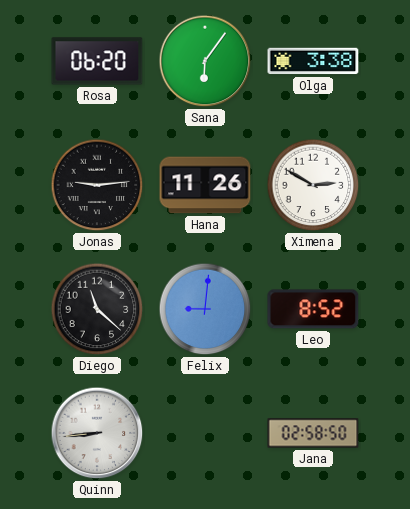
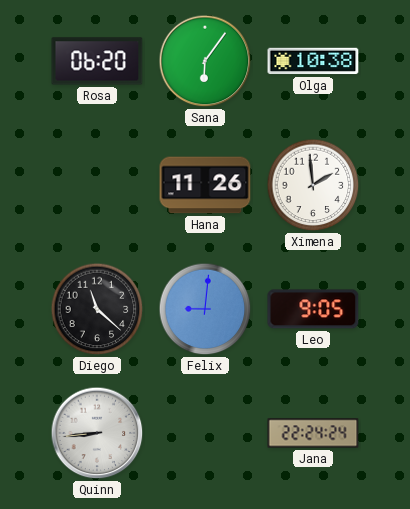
Olga: 3:38 -> 10:38
Jonas: 9:14 -> none
Ximena: 2:50 -> 1:59
Leo: 8:52 -> 9:05
Jana: 02:58 -> 22:24
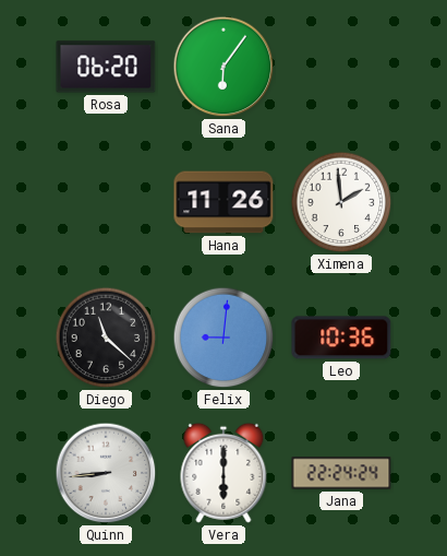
Olga: 10:38 -> none
Leo: 9:05 -> 10:36
Vera: none -> 6:00
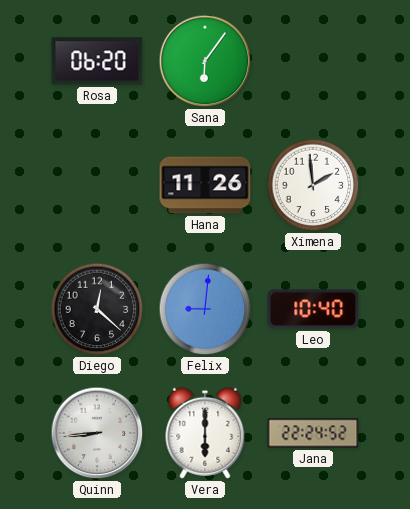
Diego: 11:22 -> 12:22
Leo: 10:36 -> 10:40
Jana: 22:24:24 -> 22:24:52
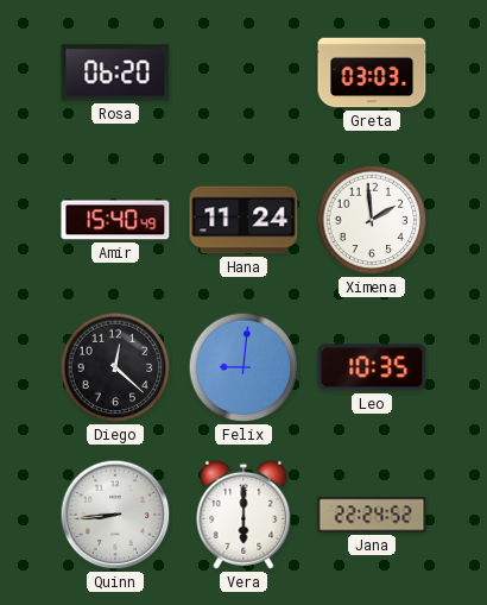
Sana: 6:06 -> none
Greta: none -> 03:03
Amir: none -> 15:40
Hana: 11:26 -> 11:24
Leo: 10:40 -> 10:35
